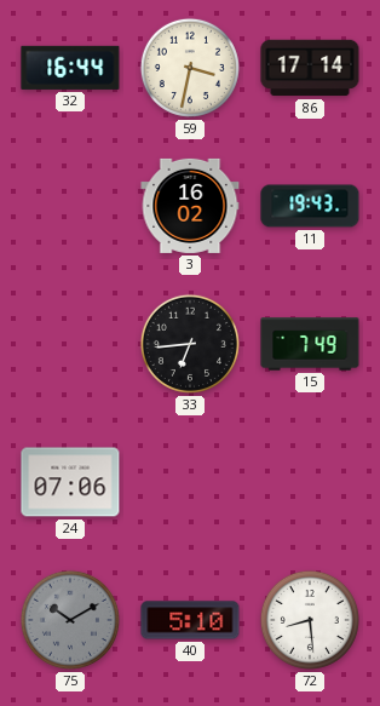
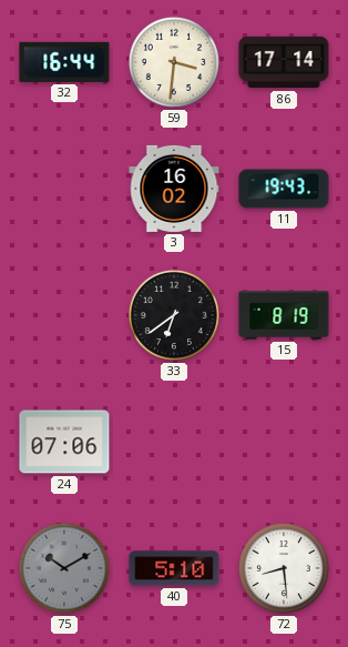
59: 3:32 -> 3:31
33: 6:44 -> 6:39
15: 7:49 -> 8:19
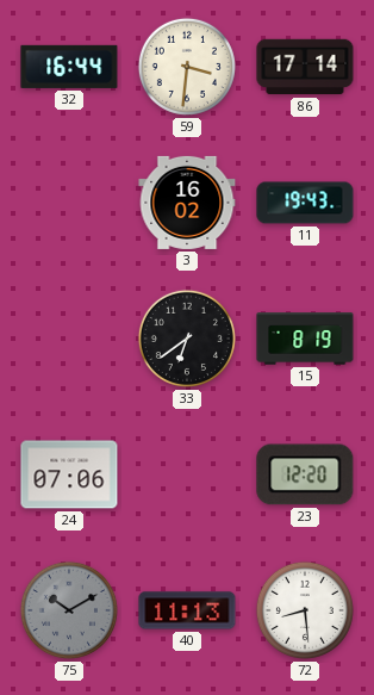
23: none -> 12:20
40: 5:10 -> 11:13
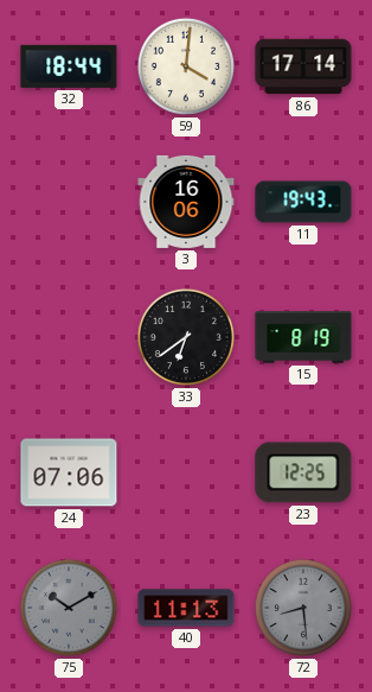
32: 16:44 -> 18:44
59: 3:31 -> 4:01
3: 16:02 -> 16:06
23: 12:20 -> 12:25
72 dial: white -> grey
